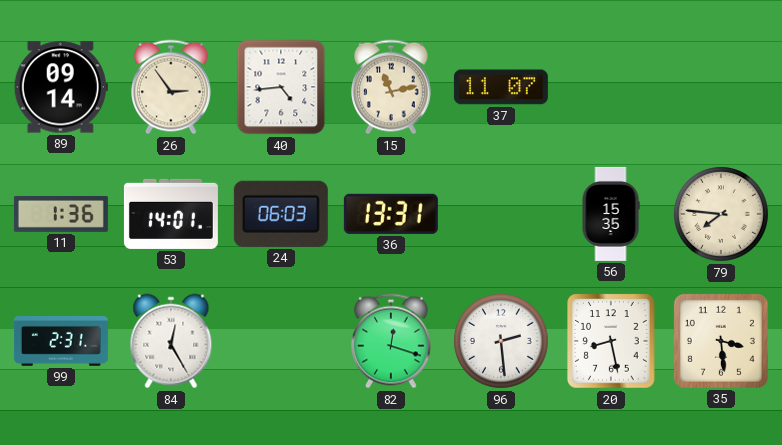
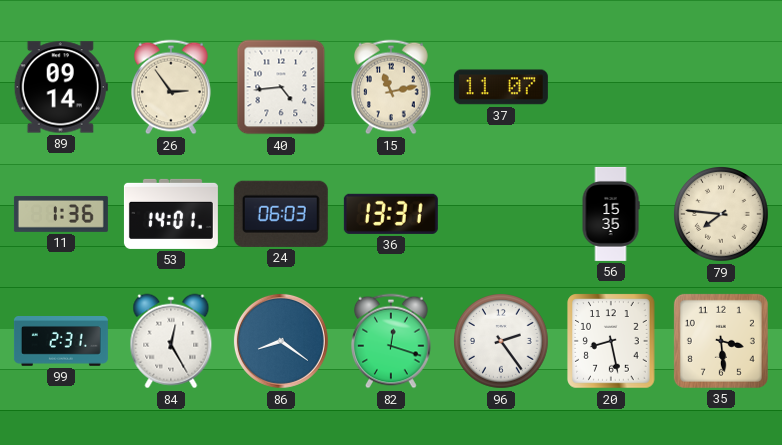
86: none -> 8:21
96: 2:29 -> 2:24
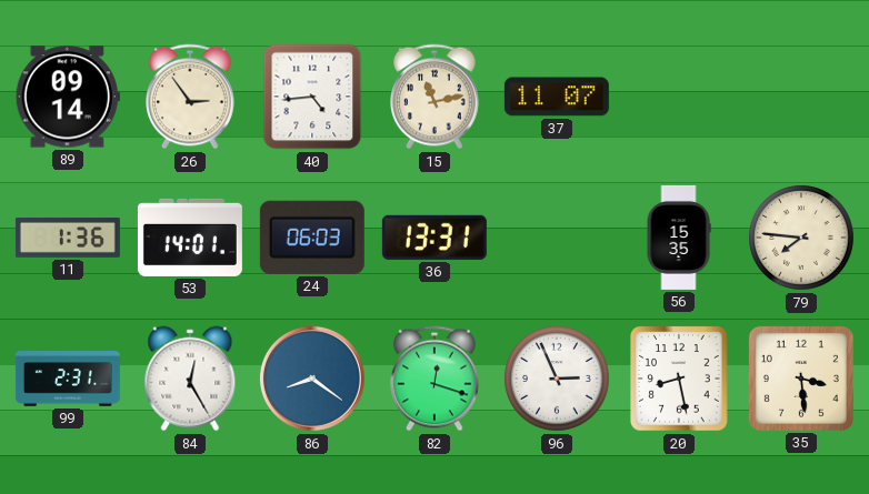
96: 2:24 -> 2:56
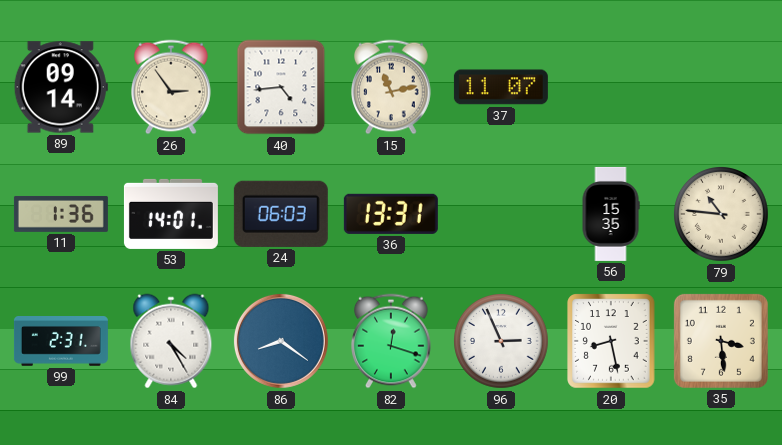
79: 7:46 -> 10:46
84: 12:25 -> 4:25
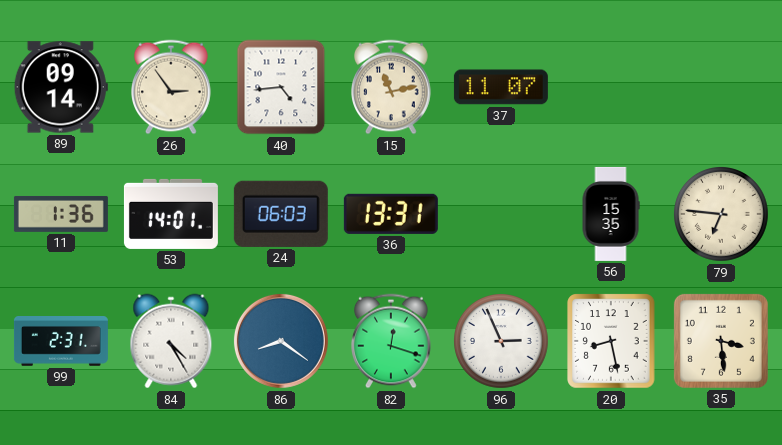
79: 10:46 -> 6:46
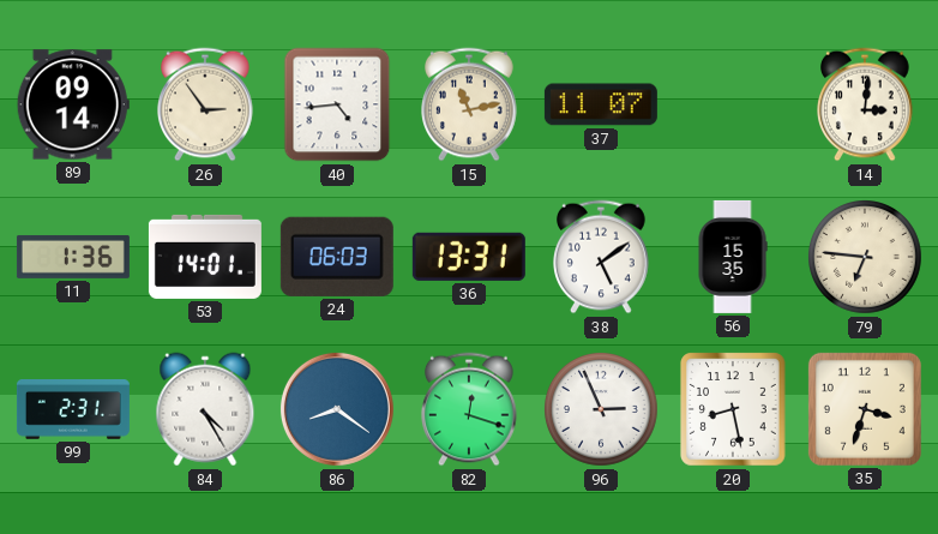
14: none -> 3:01
38: none -> 5:09
35: 3:29 -> 3:33
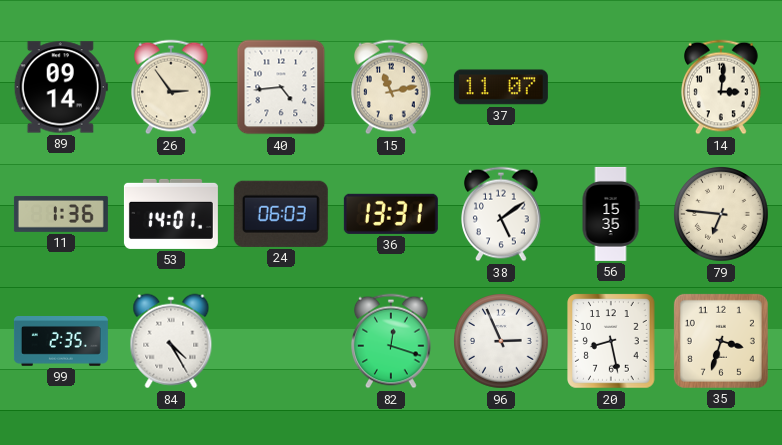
99: 2:31 -> 2:35
86: 8:21 -> none
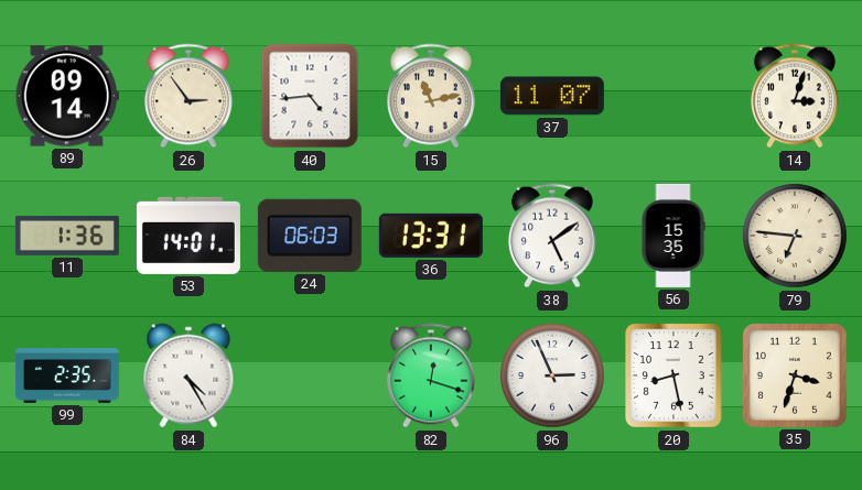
14: 3:01 -> 3:03
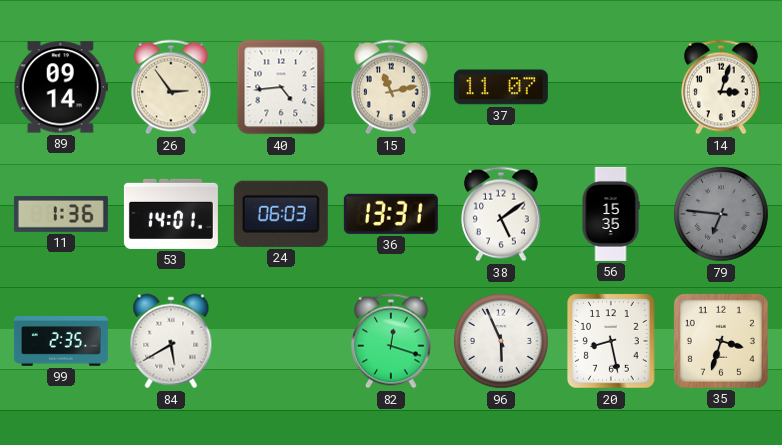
79 dial: cream -> grey
84: 4:25 -> 5:40
96: 2:56 -> 5:56
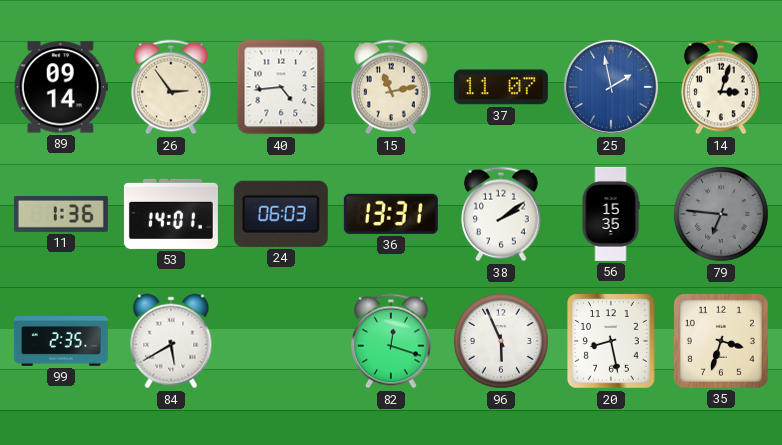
25: none -> 1:58
38: 5:09 -> 2:09
